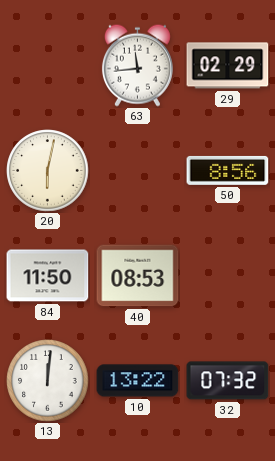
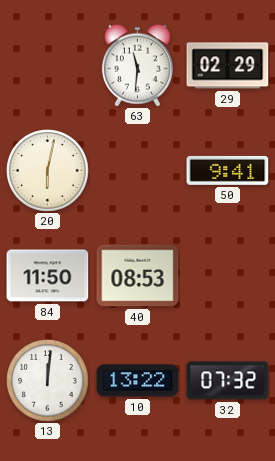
63: 11:44 -> 11:31
50: 8:56 -> 9:41
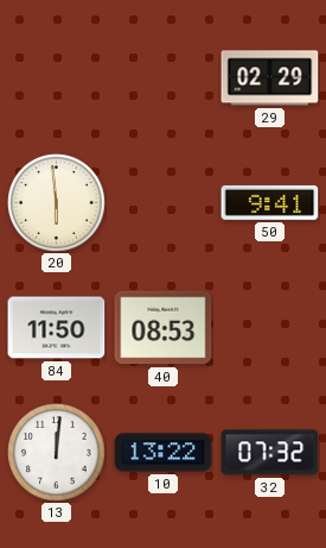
63: 11:31 -> none
20: 6:02 -> 5:59
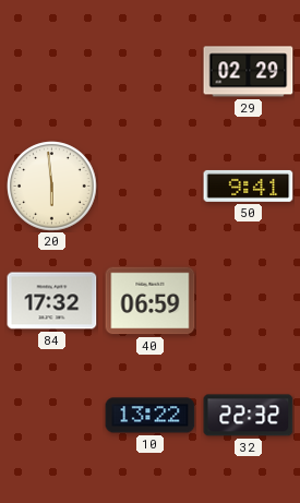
84: 11:50 -> 17:32
40: 08:53 -> 06:59
13: 12:01 -> none
32: 07:32 -> 22:32
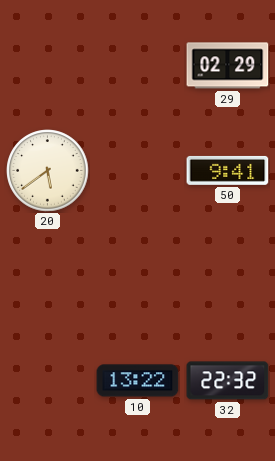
20: 5:59 -> 5:39
84: 17:32 -> none
40: 06:59 -> none
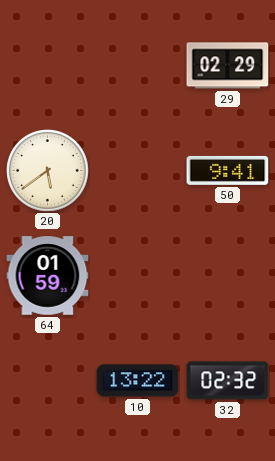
64: none -> 01:59
32: 22:32 -> 02:32
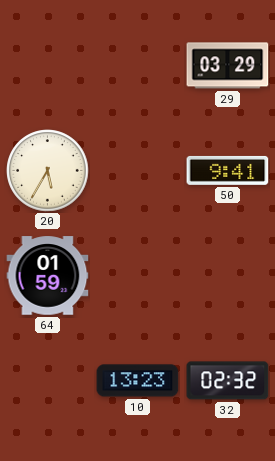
29: 02:29 -> 03:29
20: 5:39 -> 5:35
10: 13:22 -> 13:23
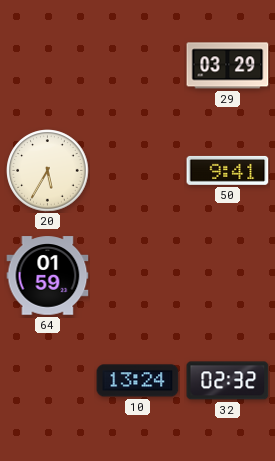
10: 13:23 -> 13:24
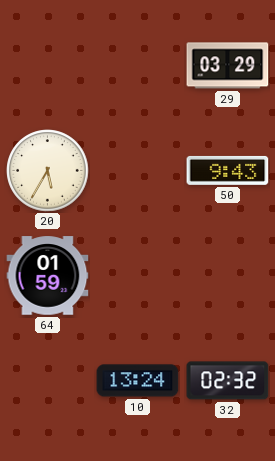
50: 9:41 -> 9:43
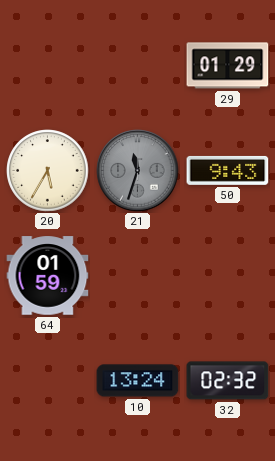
29: 03:29 -> 01:29
21: none -> 11:33
